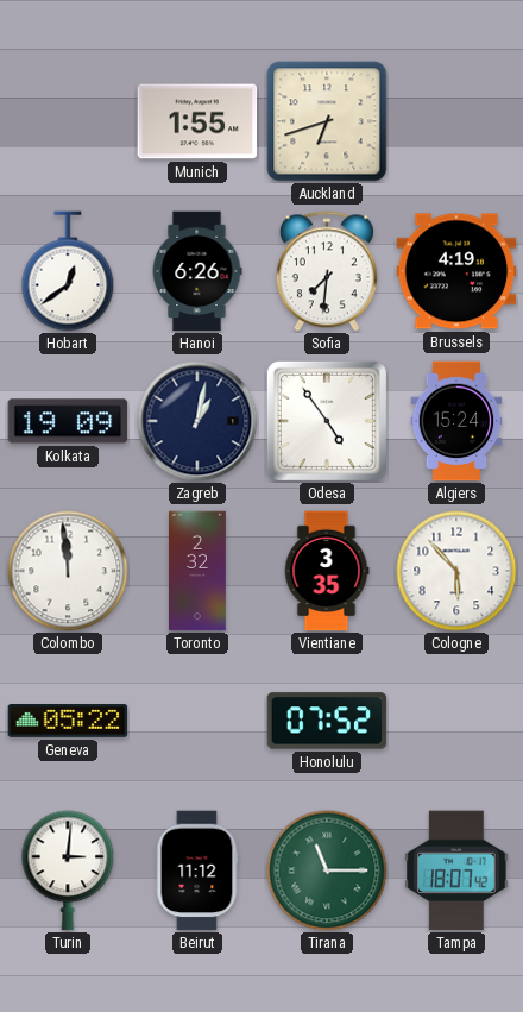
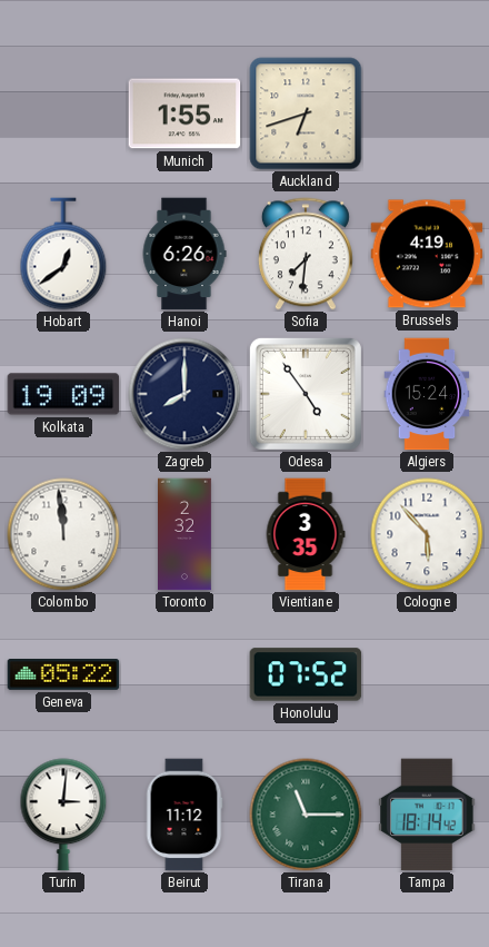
Zagreb: 1:02 -> 8:00
Tampa: 18:07 -> 18:14
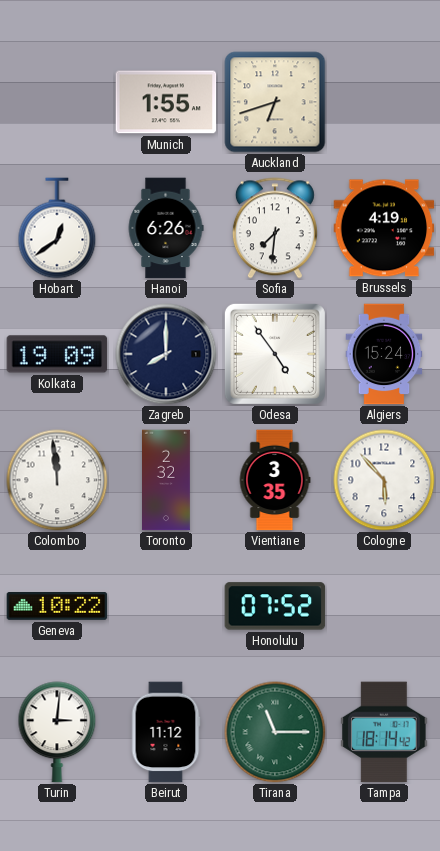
Geneva: 05:22 -> 10:22
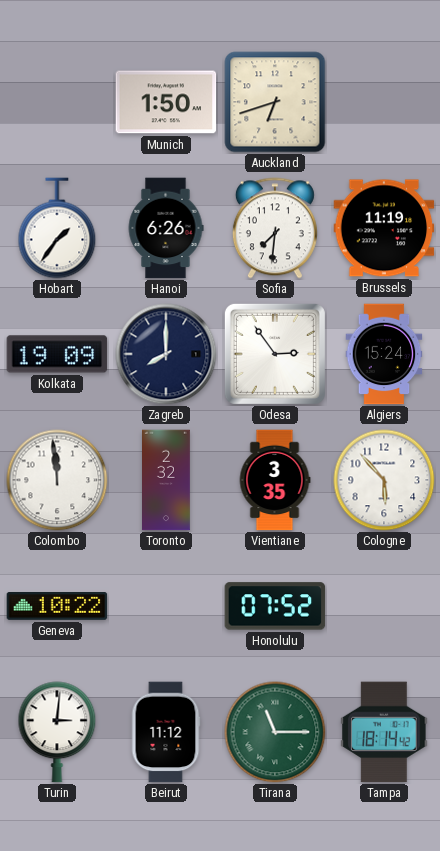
Munich: 1:55 -> 1:50
Hobart: 12:39 -> 1:36
Brussels: 4:19 -> 11:19
Odesa: 4:54 -> 2:54
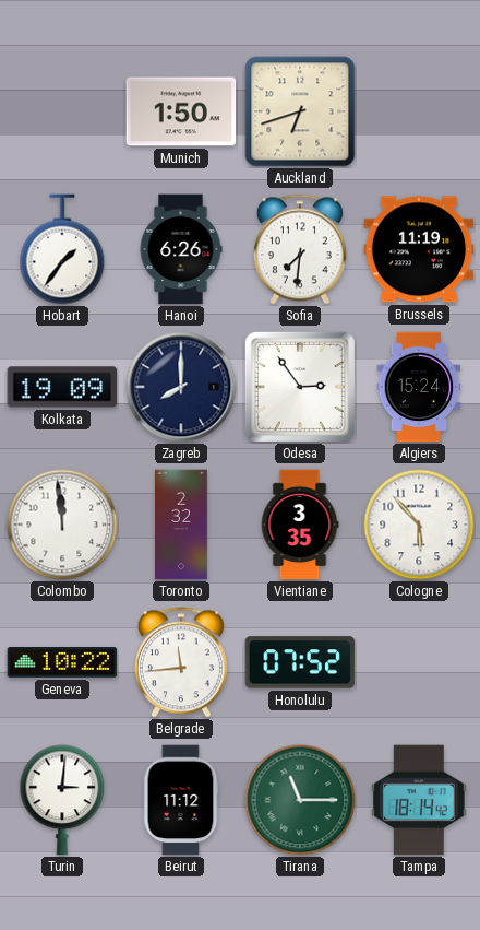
Belgrade: none -> 11:44
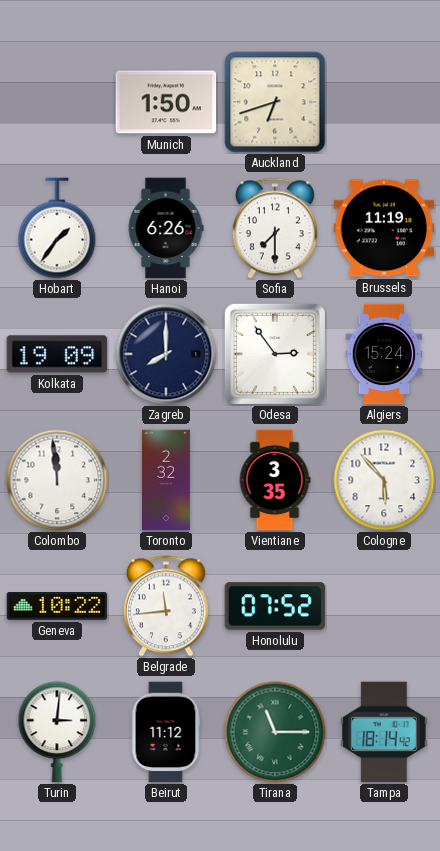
Sofia: 7:31 -> 7:30
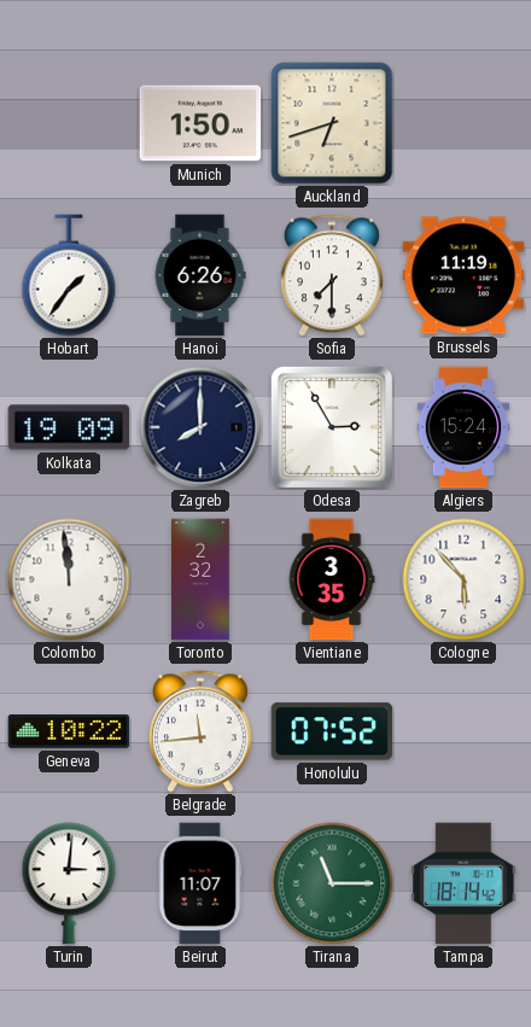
Odesa: 2:54 -> 2:55
Beirut: 11:12 -> 11:07
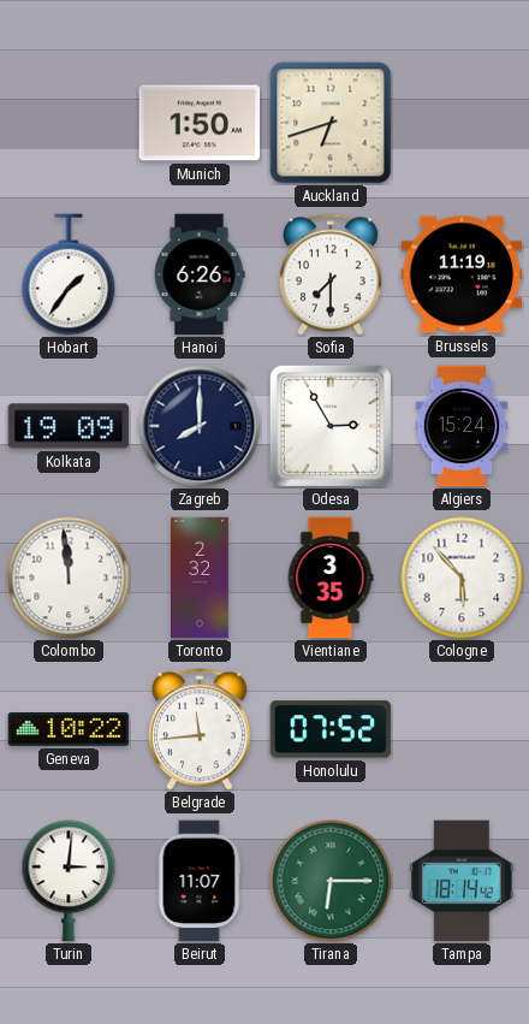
Tirana: 11:15 -> 6:15
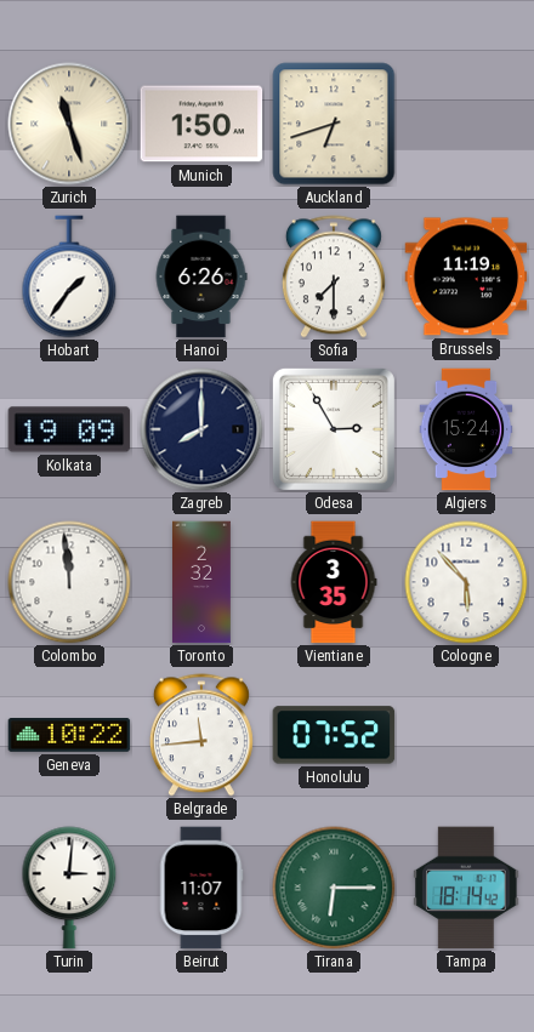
Zurich: none -> 11:27
